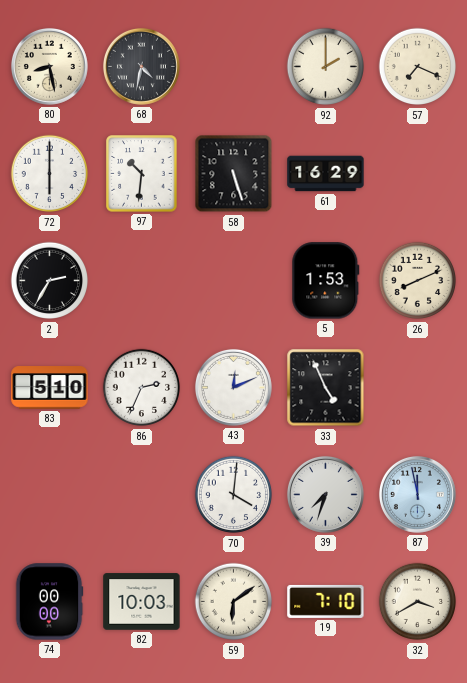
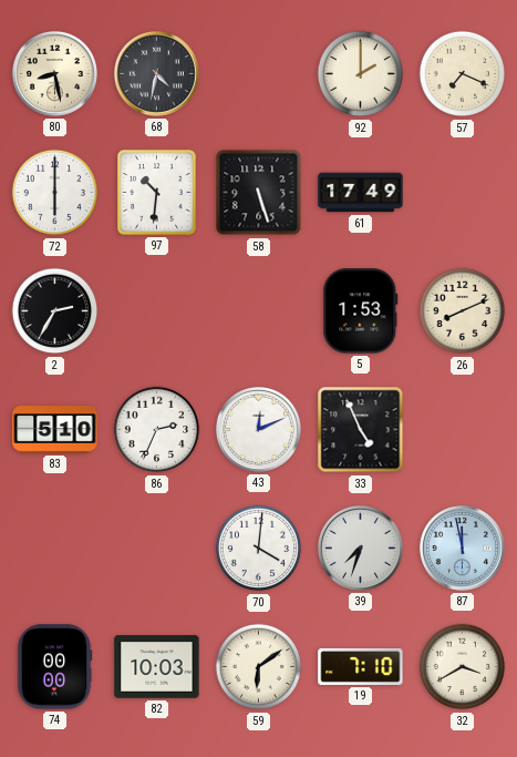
61: 16:29 -> 17:49
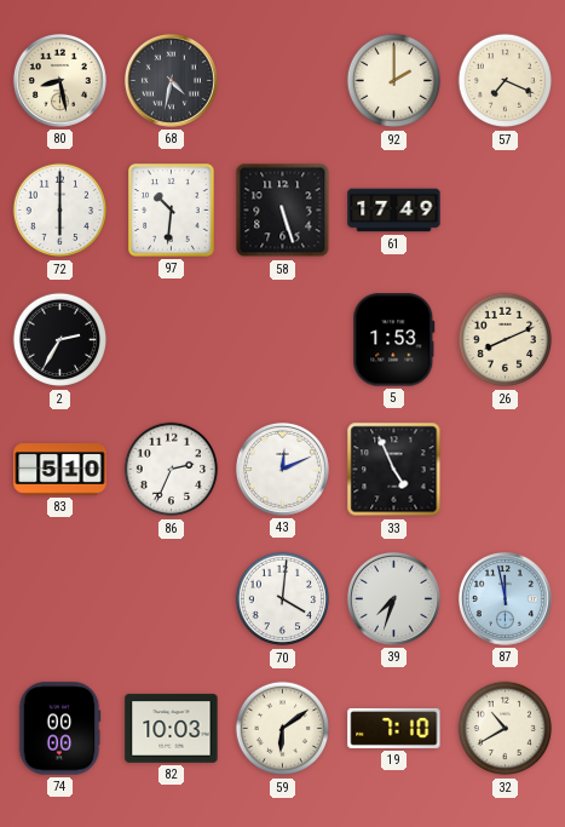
32: 3:40 -> 10:40
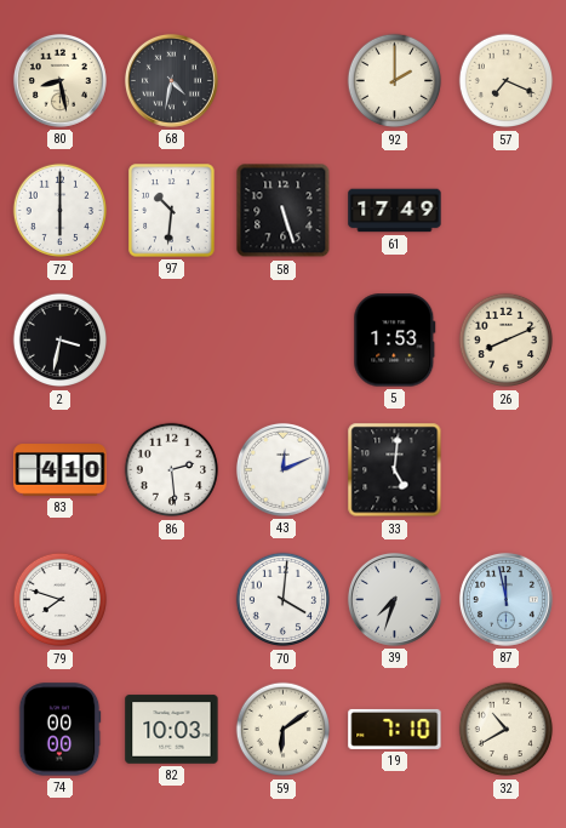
2: 2:35 -> 3:32
83: 5:10 -> 4:10
86: 2:34 -> 2:29
33: 4:56 -> 5:01
79: none -> 7:48
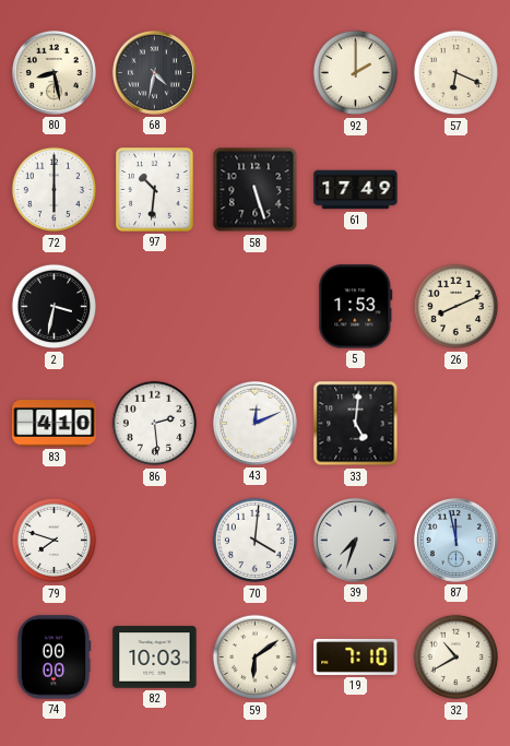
57: 7:19 -> 6:19
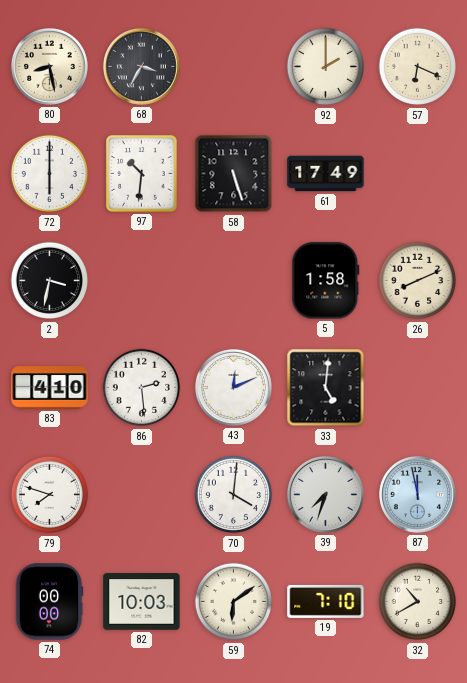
68: 4:32 -> 3:35
5: 1:53 -> 1:58
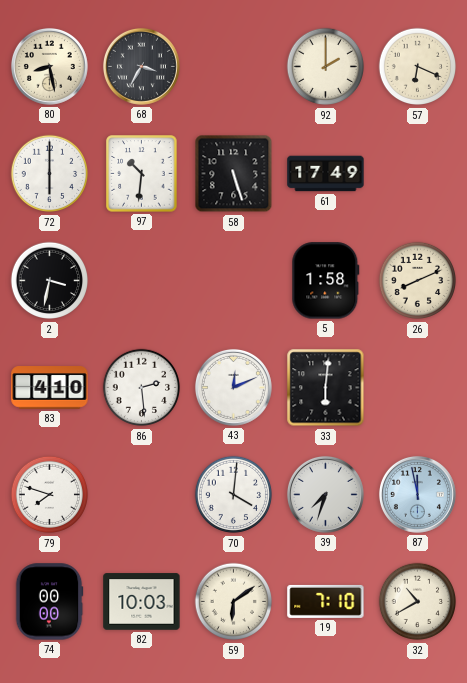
33: 5:01 -> 6:01
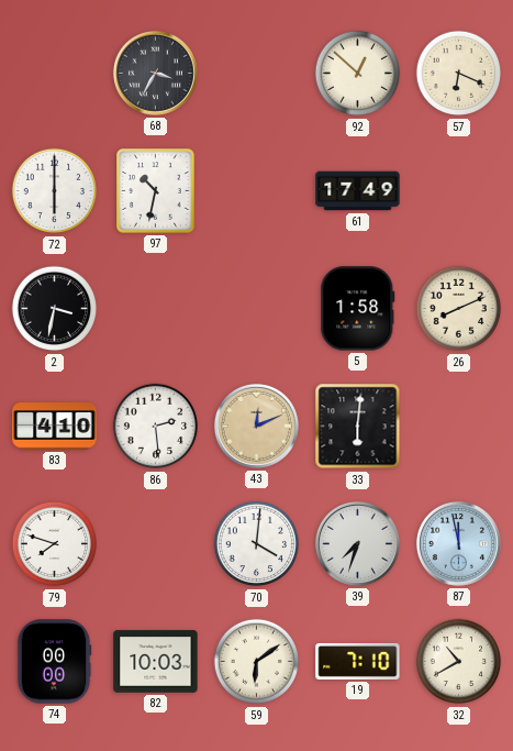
80: 8:28 -> none
92: 2:00 -> 12:52
97: 10:31 -> 10:32
58: 5:27 -> none
43 dial: white -> champagne
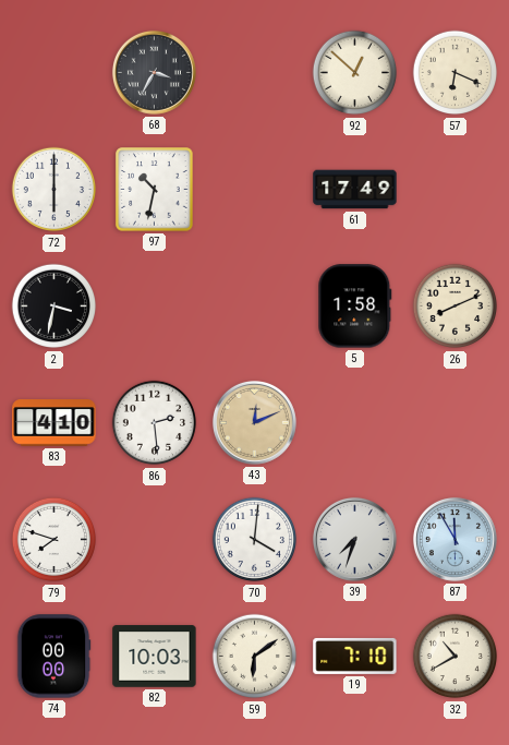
33: 6:01 -> none
87: 11:58 -> 11:55
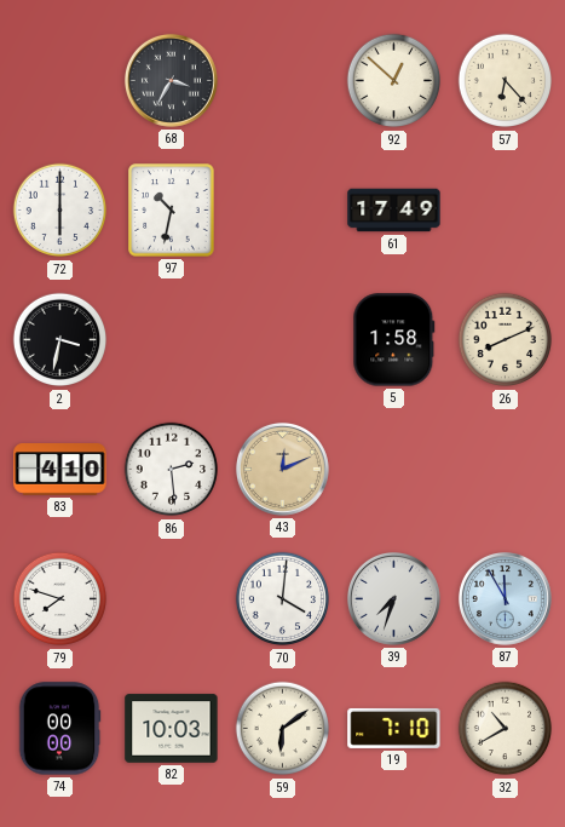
57: 6:19 -> 6:23
